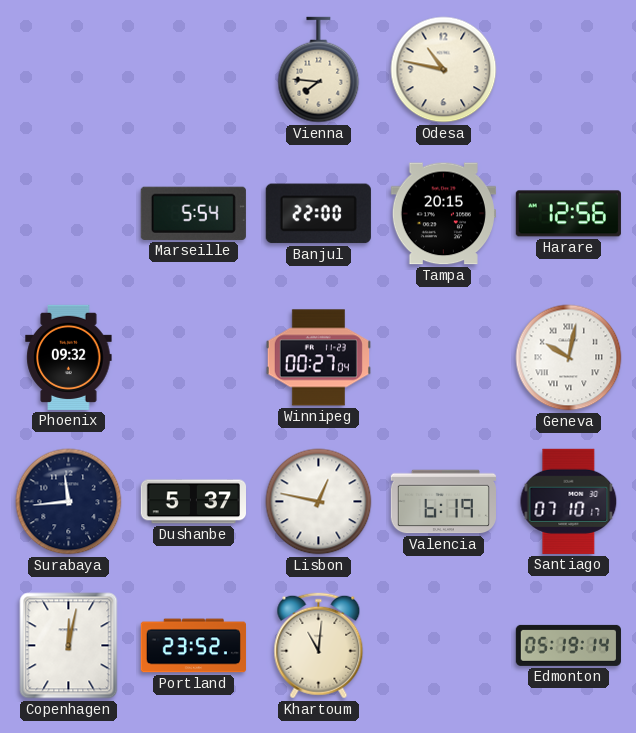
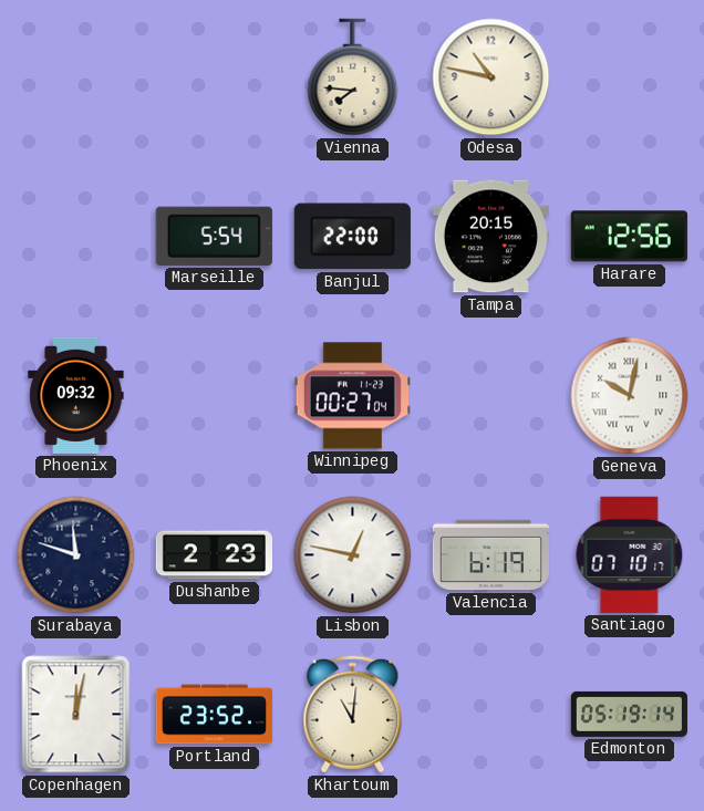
Surabaya: 11:44 -> 11:48
Dushanbe: 5:37 -> 2:23
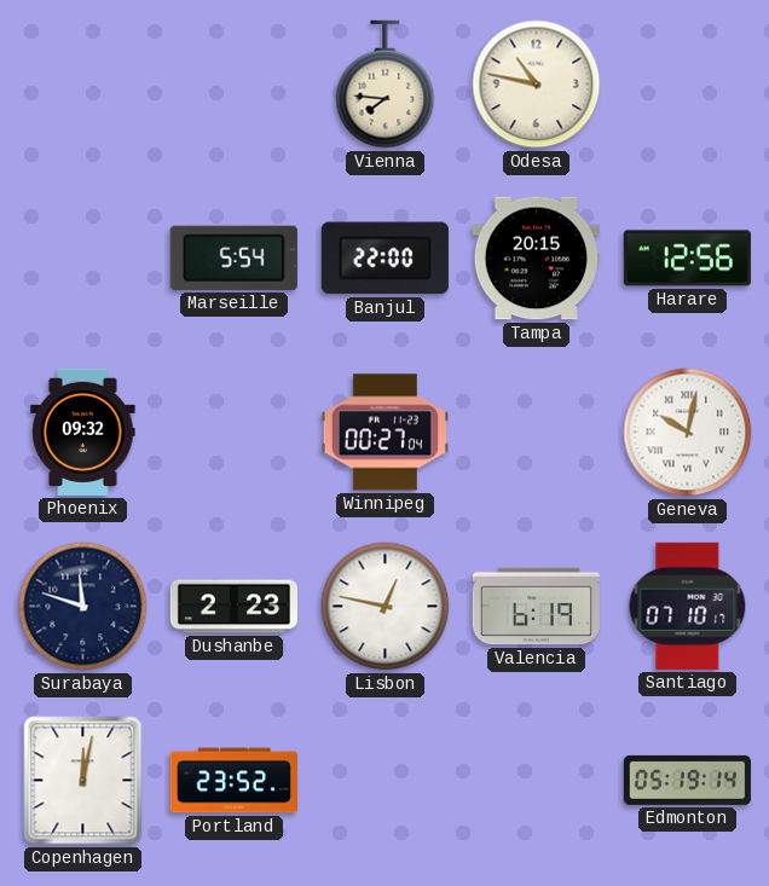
Khartoum: 11:01 -> none
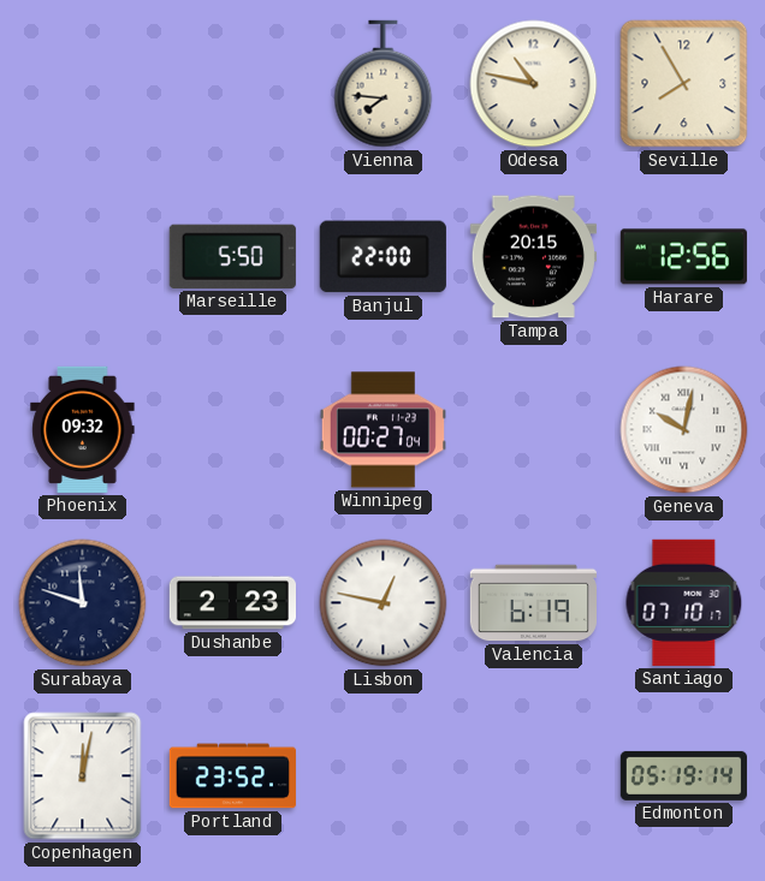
Seville: none -> 7:55
Marseille: 5:54 -> 5:50
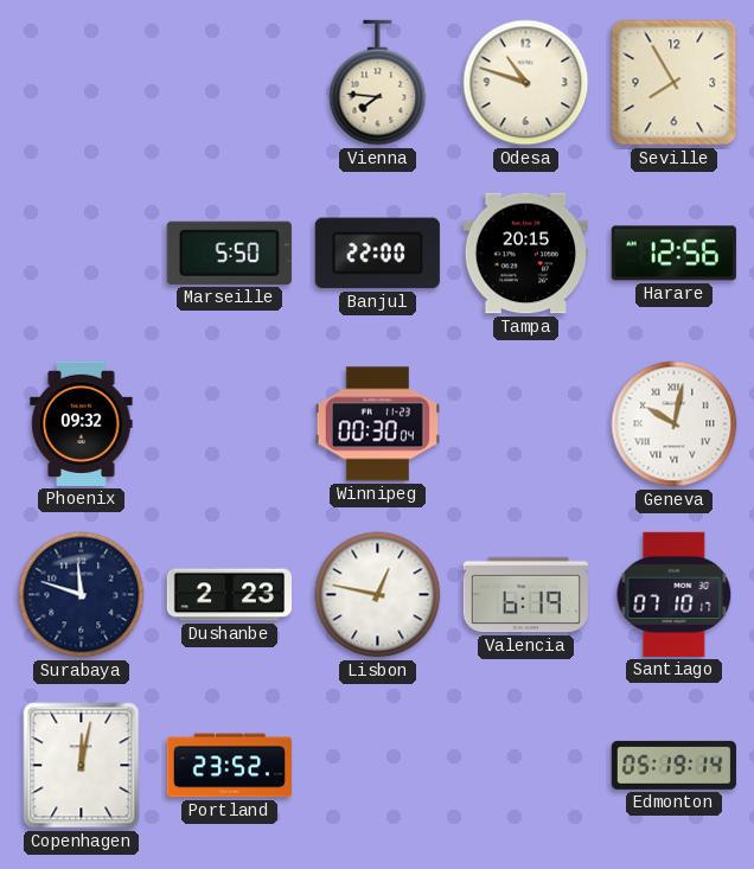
Odesa: 10:47 -> 10:48
Winnipeg: 00:27 -> 00:30
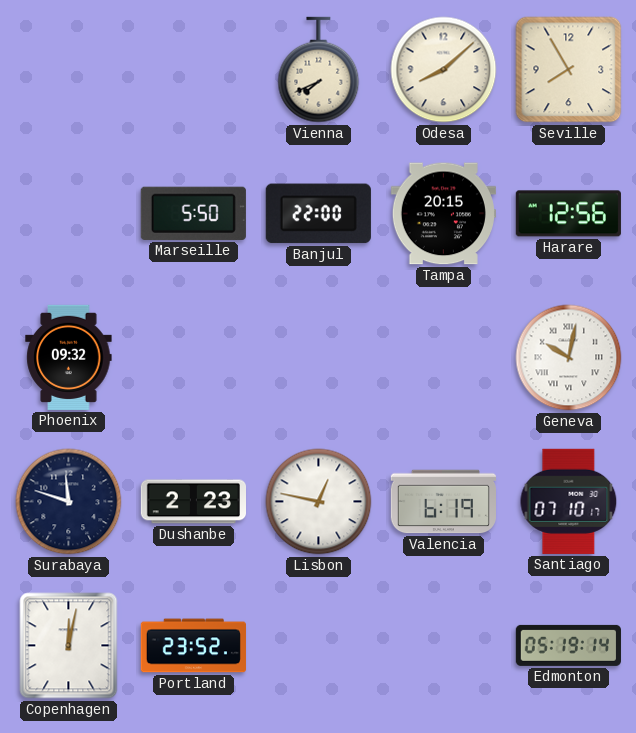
Vienna: 7:46 -> 7:41
Odesa: 10:48 -> 8:08
Winnipeg: 00:30 -> none
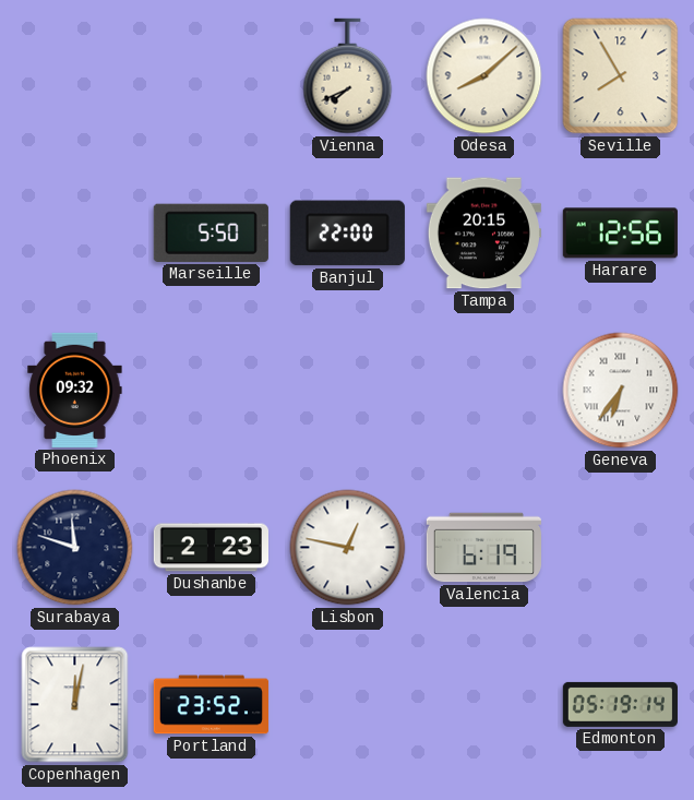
Geneva: 10:02 -> 6:36
Santiago: 07:10 -> none
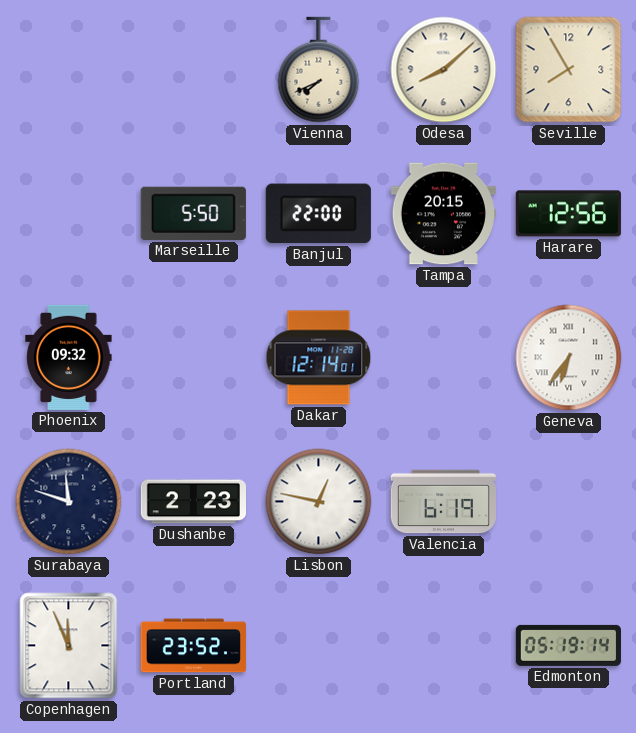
Dakar: none -> 12:14
Copenhagen: 12:02 -> 11:56
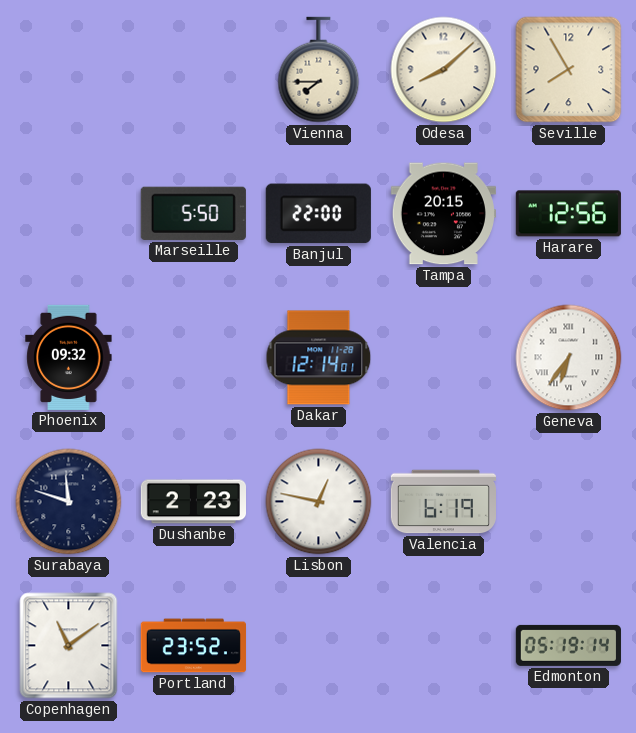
Vienna: 7:41 -> 7:45
Copenhagen: 11:56 -> 11:09
